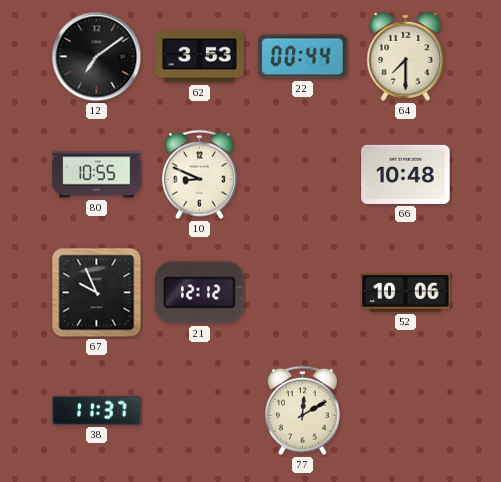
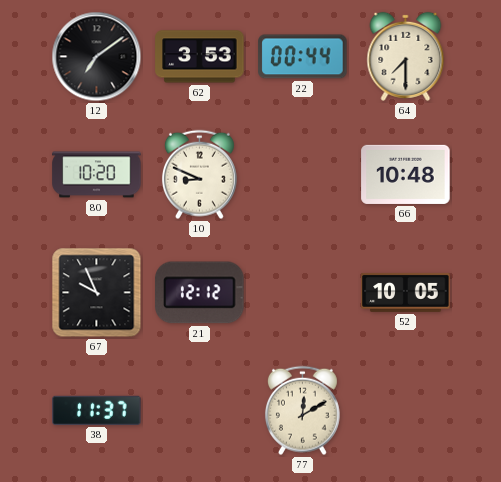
80: 10:55 -> 10:20
52: 10:06 -> 10:05
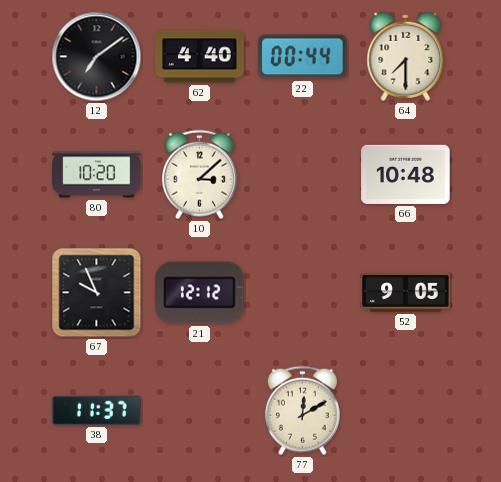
62: 3:53 -> 4:40
10: 8:49 -> 3:08
52: 10:05 -> 9:05
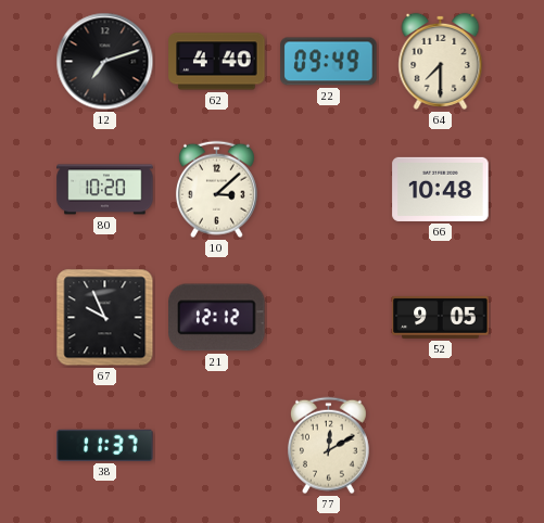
12: 7:09 -> 7:12
22: 00:44 -> 09:49
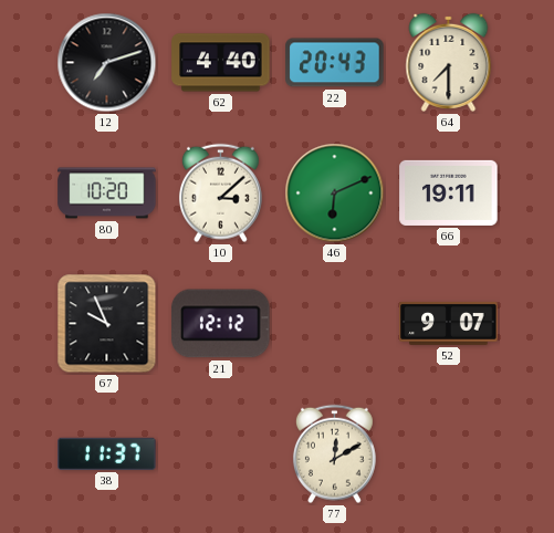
22: 09:49 -> 20:43
46: none -> 6:11
66: 10:48 -> 19:11
52: 9:05 -> 9:07
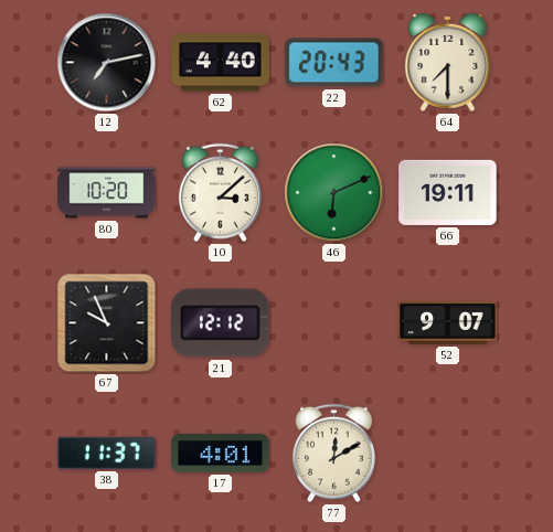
12: 7:12 -> 7:13
17: none -> 4:01
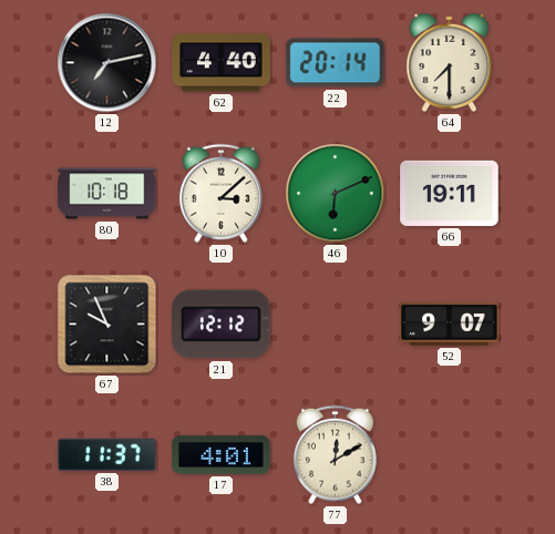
22: 20:43 -> 20:14
80: 10:20 -> 10:18
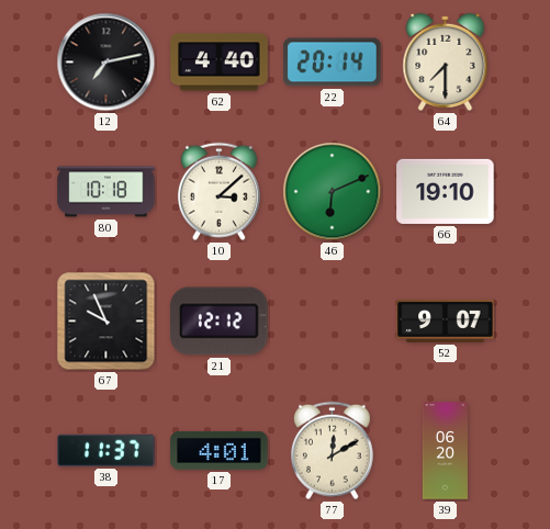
66: 19:11 -> 19:10
39: none -> 06:20
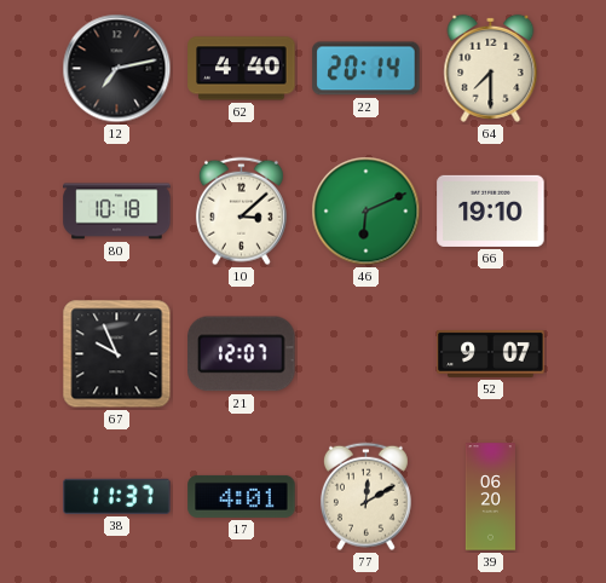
21: 12:12 -> 12:07
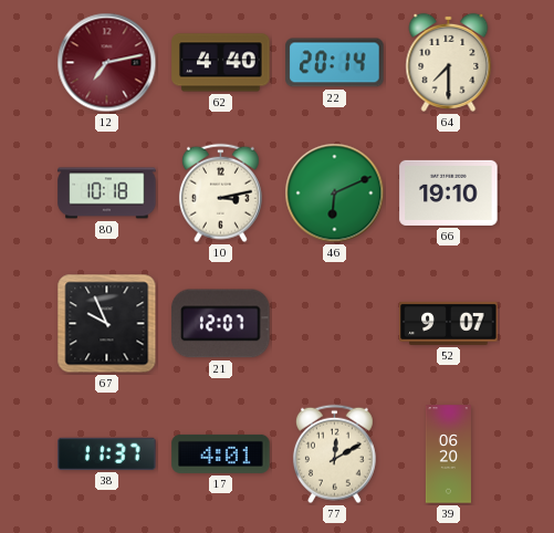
12 dial: black -> burgundy
10: 3:08 -> 3:13
